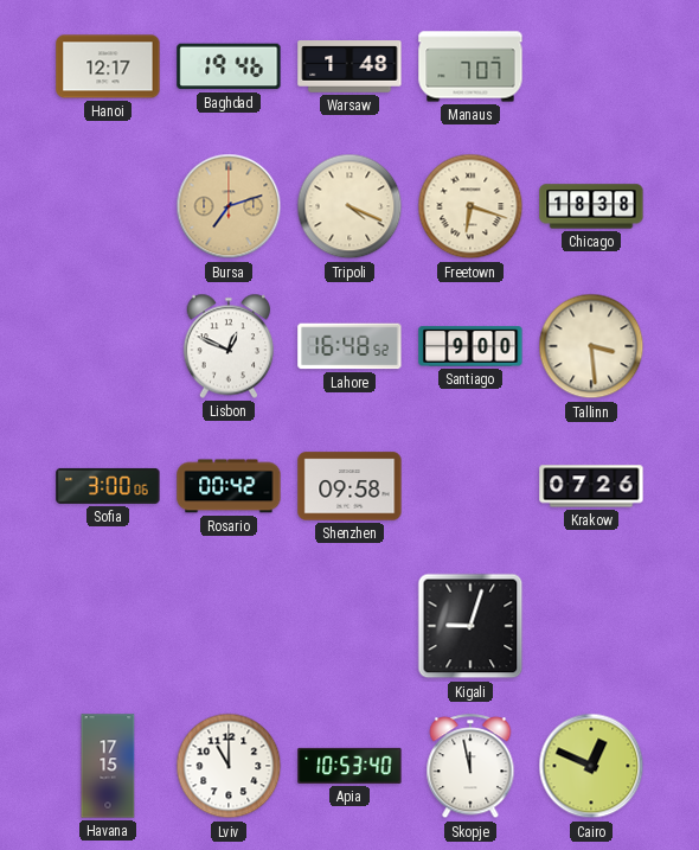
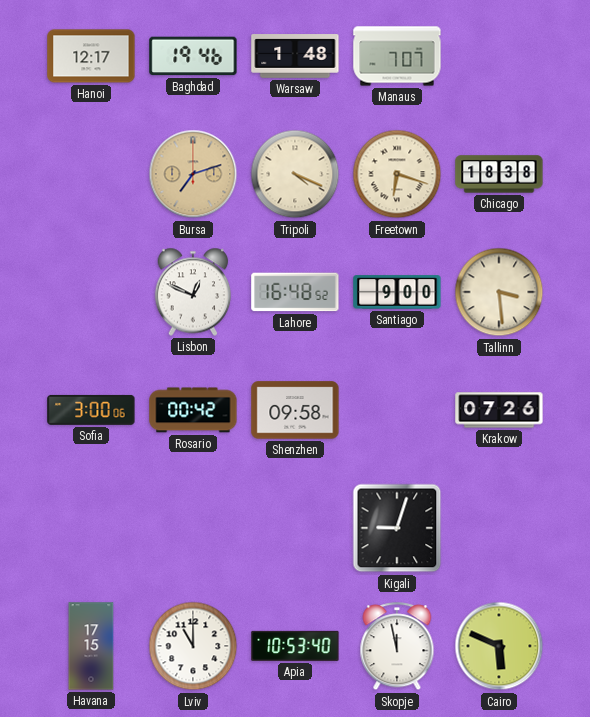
Cairo: 12:49 -> 5:49
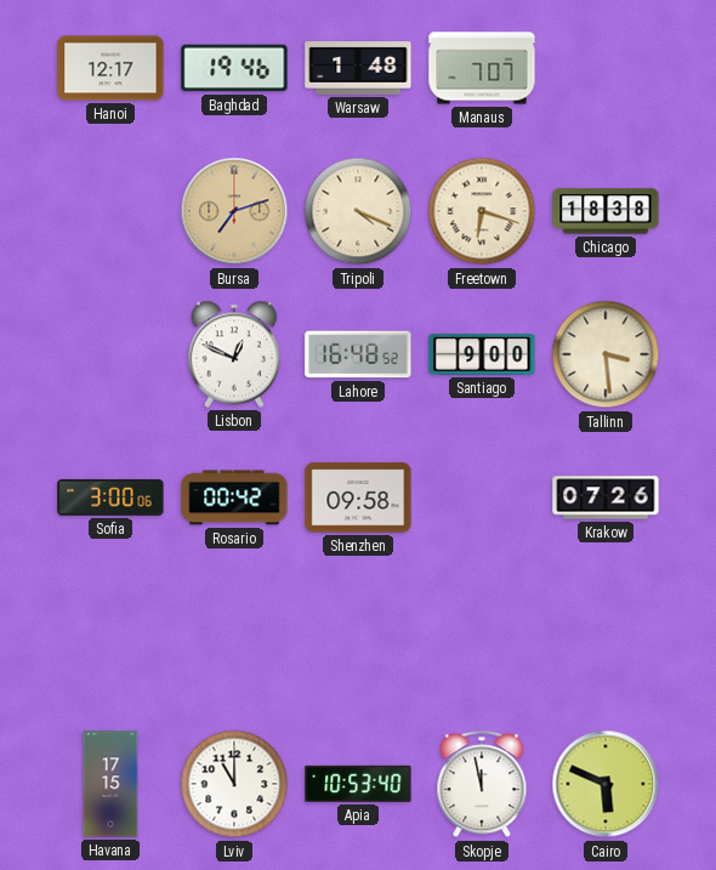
Kigali: 9:03 -> none
